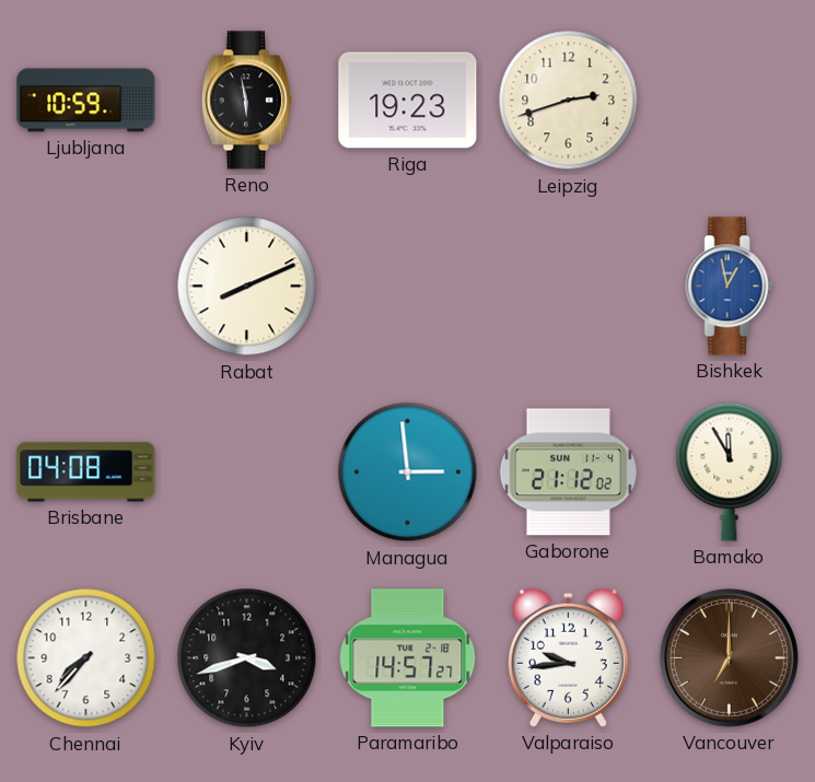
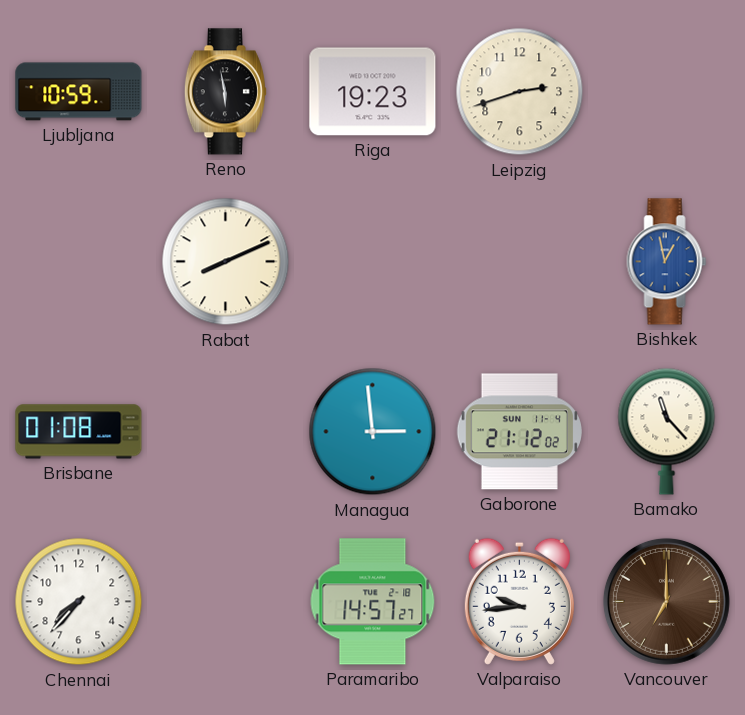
Brisbane: 04:08 -> 01:08
Bamako: 11:55 -> 11:23
Kyiv: 3:42 -> none
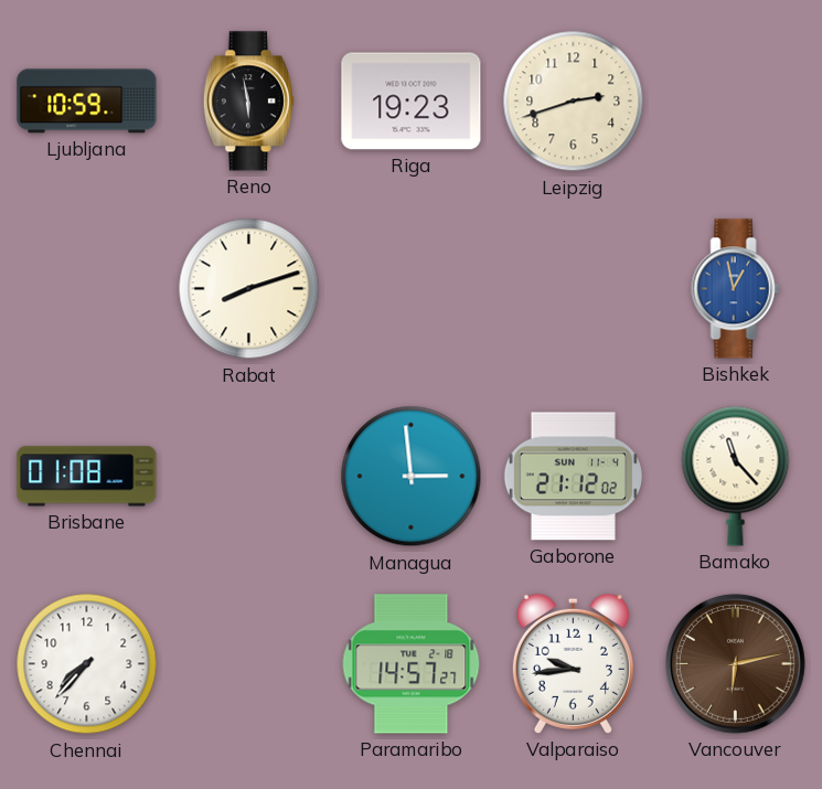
Rabat: 8:11 -> 8:12
Vancouver: 7:00 -> 6:13
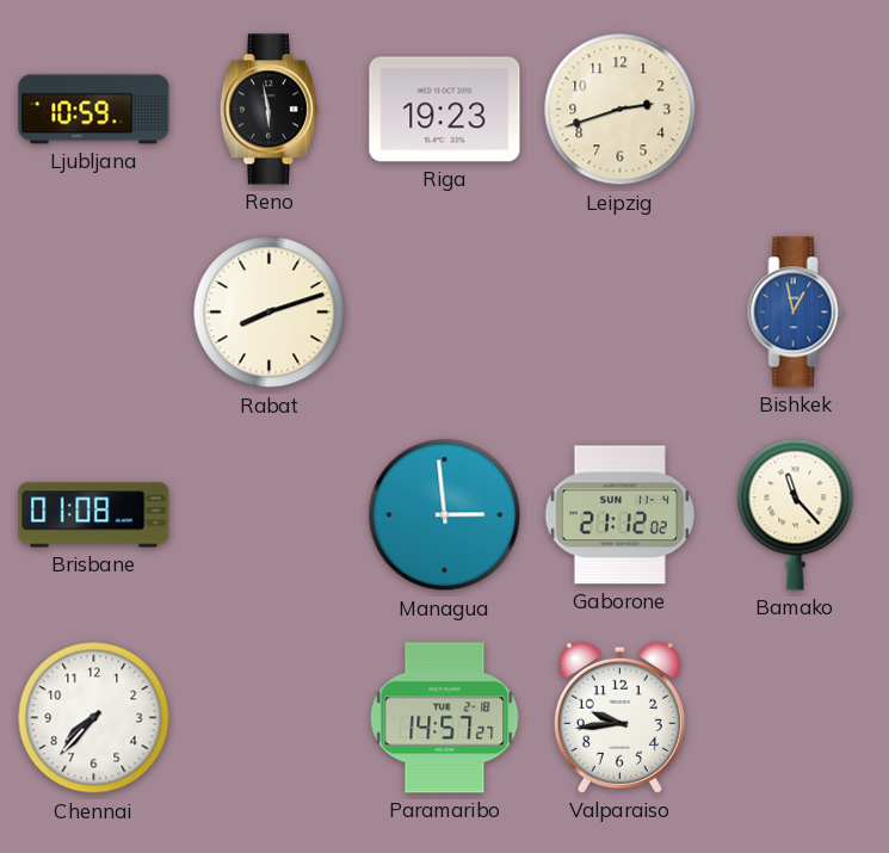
Vancouver: 6:13 -> none
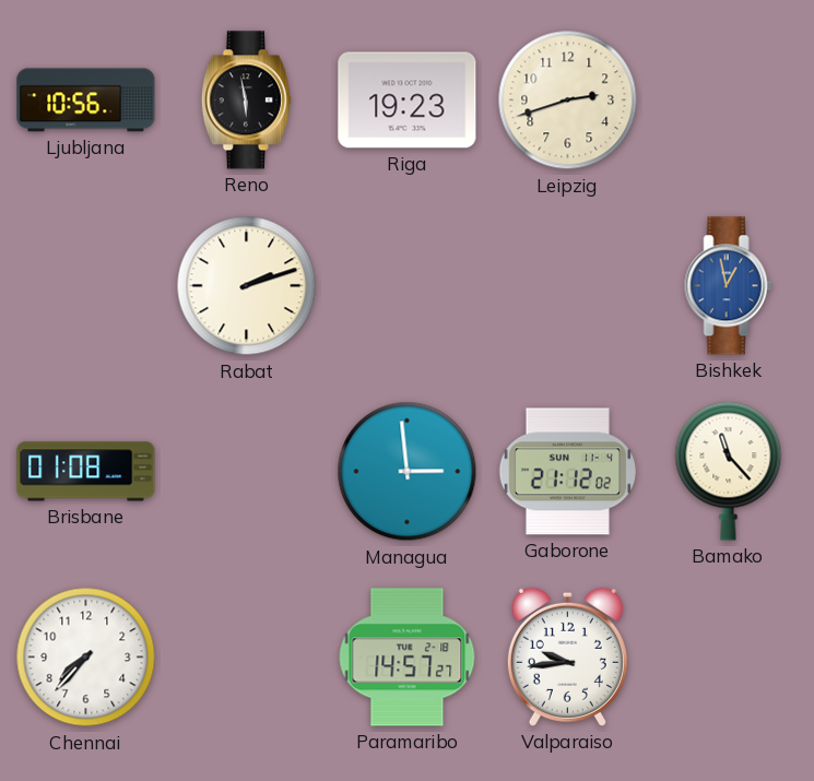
Ljubljana: 10:59 -> 10:56
Rabat: 8:12 -> 2:12
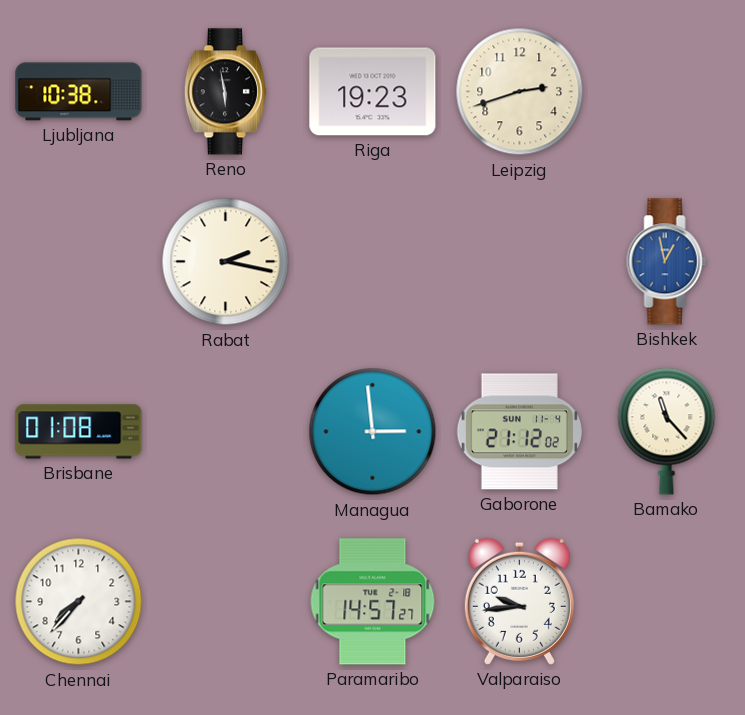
Ljubljana: 10:56 -> 10:38
Rabat: 2:12 -> 2:17
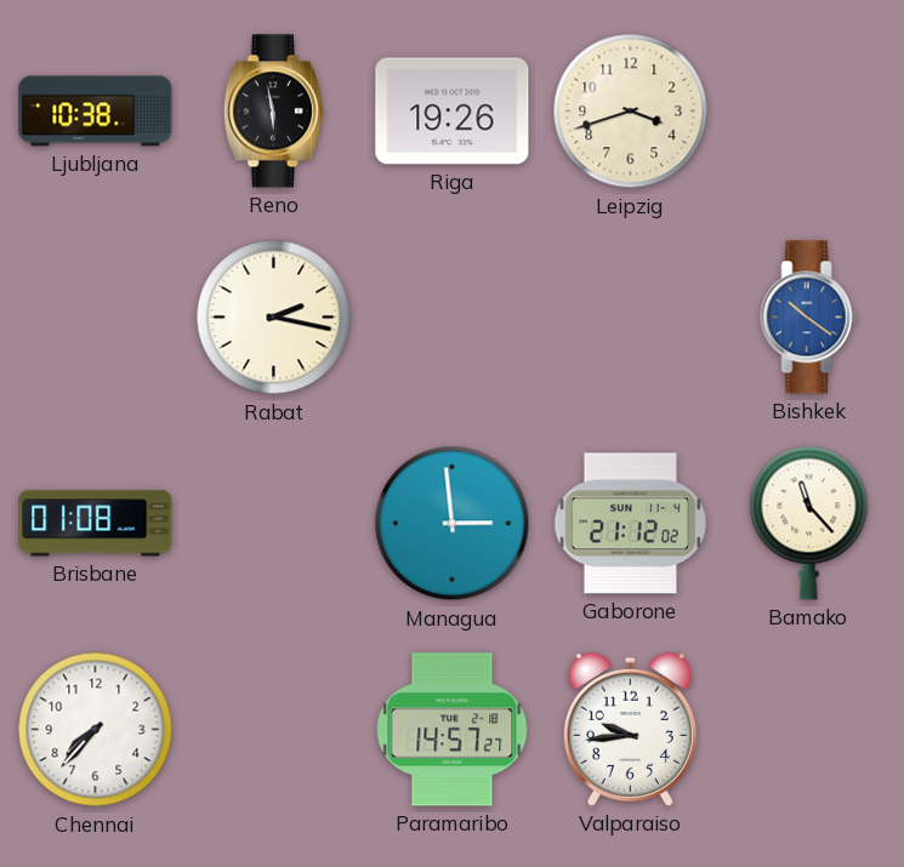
Riga: 19:23 -> 19:26
Leipzig: 2:42 -> 3:42
Bishkek: 12:58 -> 10:21
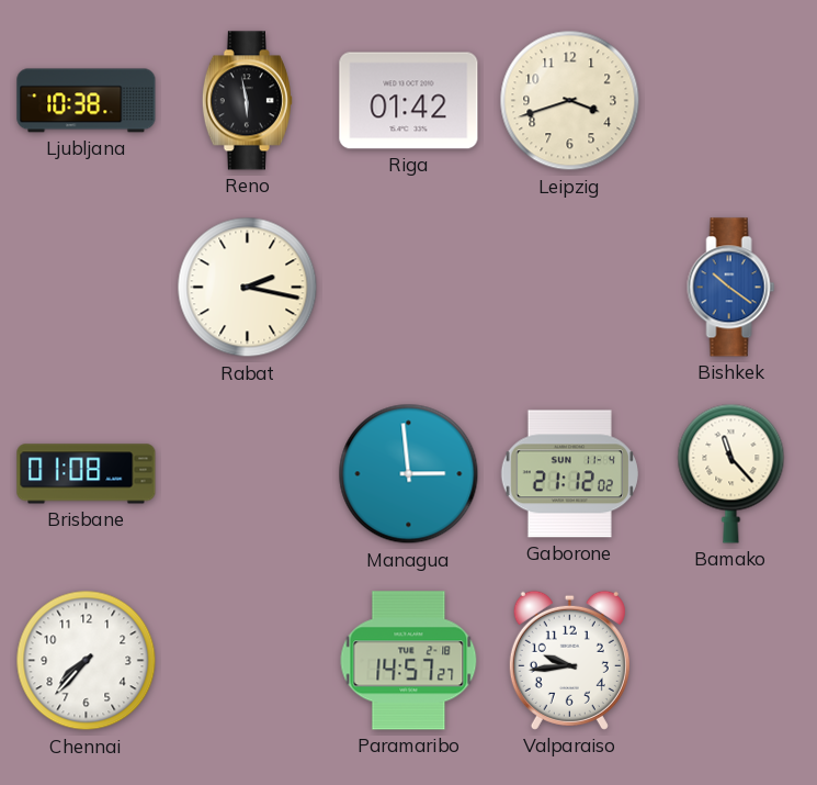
Riga: 19:26 -> 01:42
